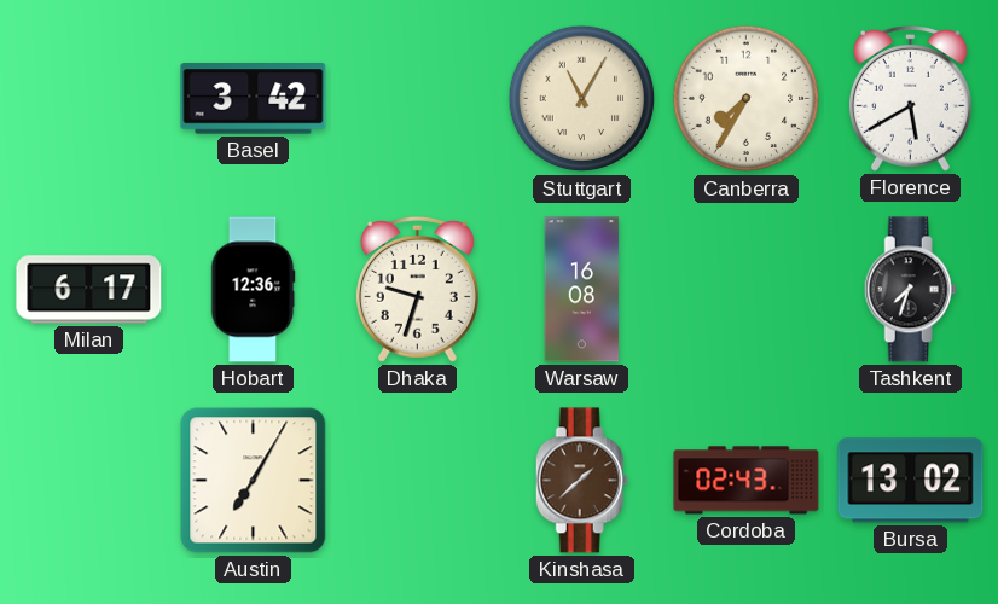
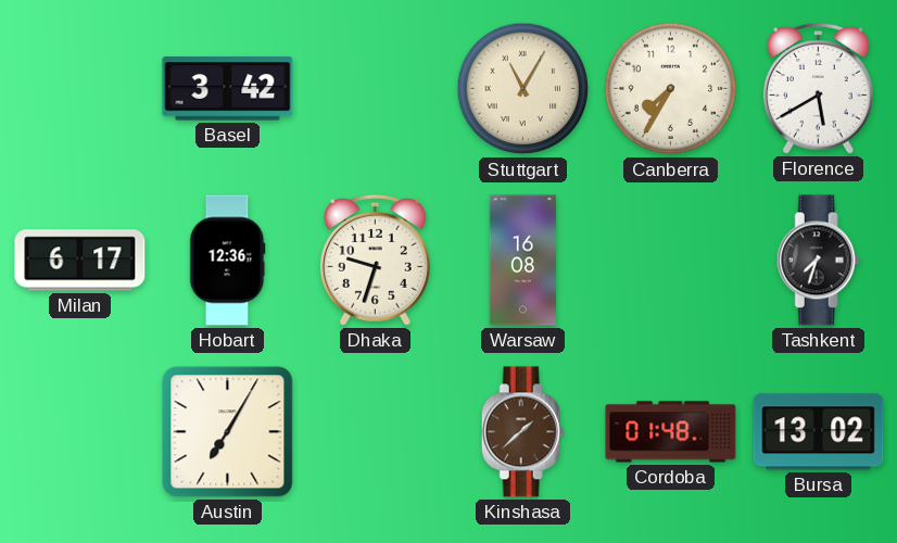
Cordoba: 02:43 -> 01:48
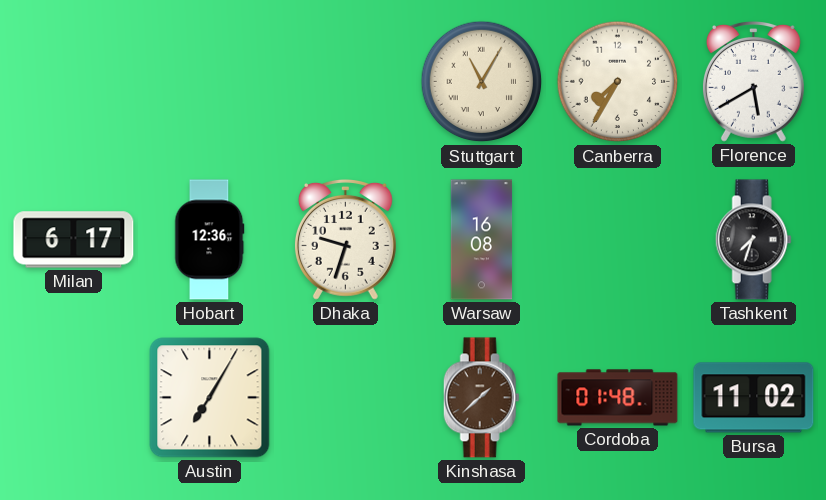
Basel: 3:42 -> none
Bursa: 13:02 -> 11:02
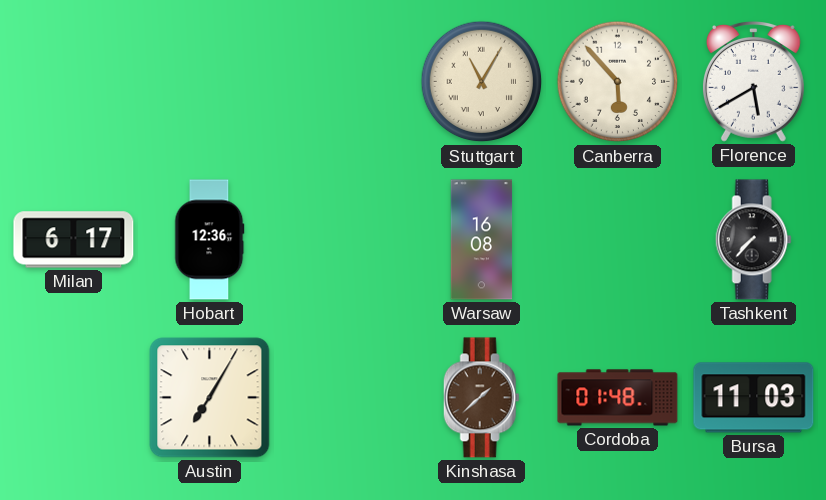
Canberra: 7:35 -> 5:53
Dhaka: 9:33 -> none
Tashkent: 7:33 -> 7:37
Bursa: 11:02 -> 11:03
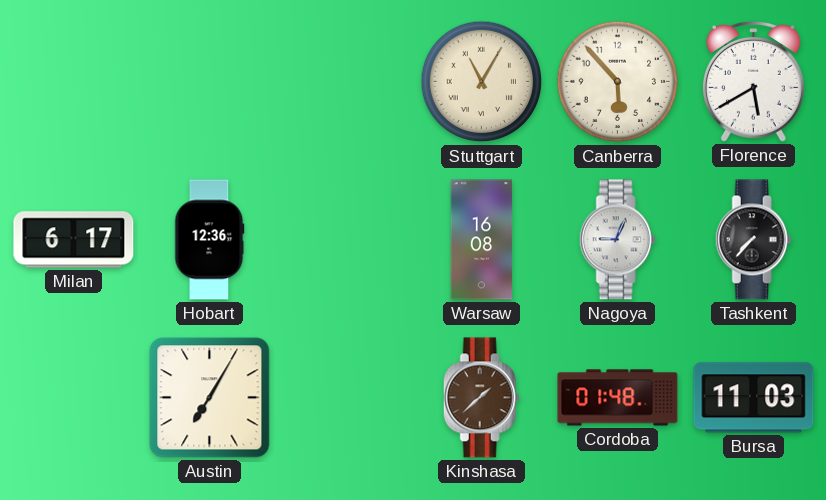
Nagoya: none -> 9:04
